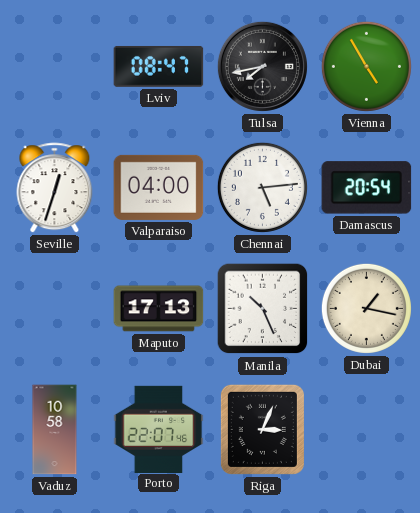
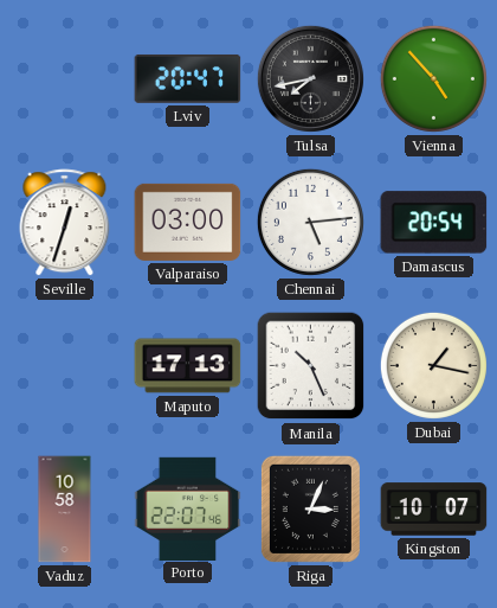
Lviv: 08:47 -> 20:47
Vienna: 4:55 -> 4:53
Valparaiso: 04:00 -> 03:00
Kingston: none -> 10:07
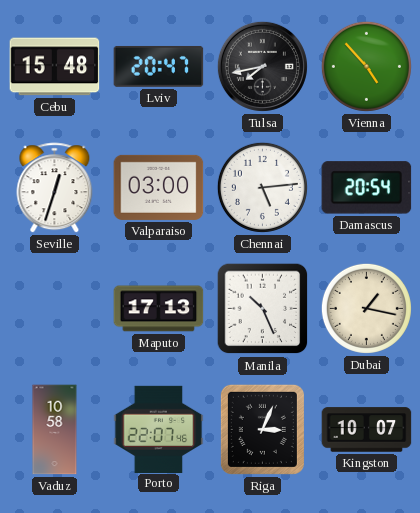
Cebu: none -> 15:48
